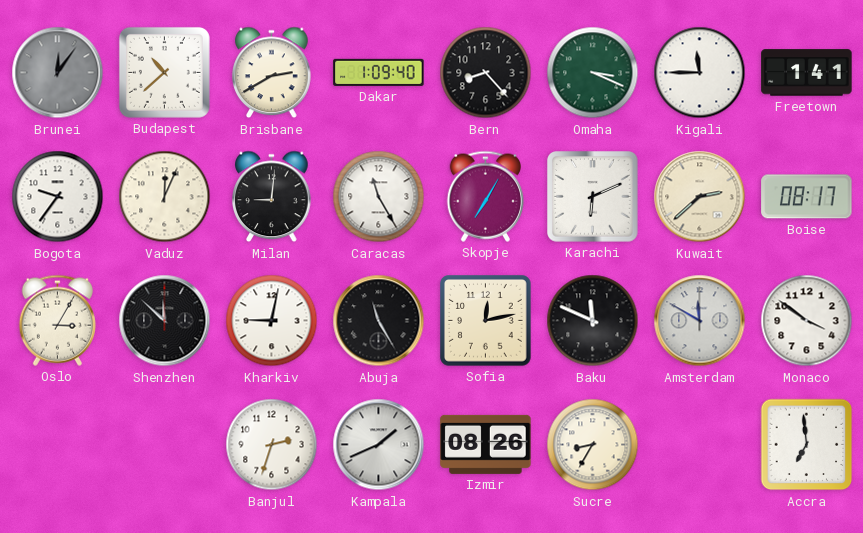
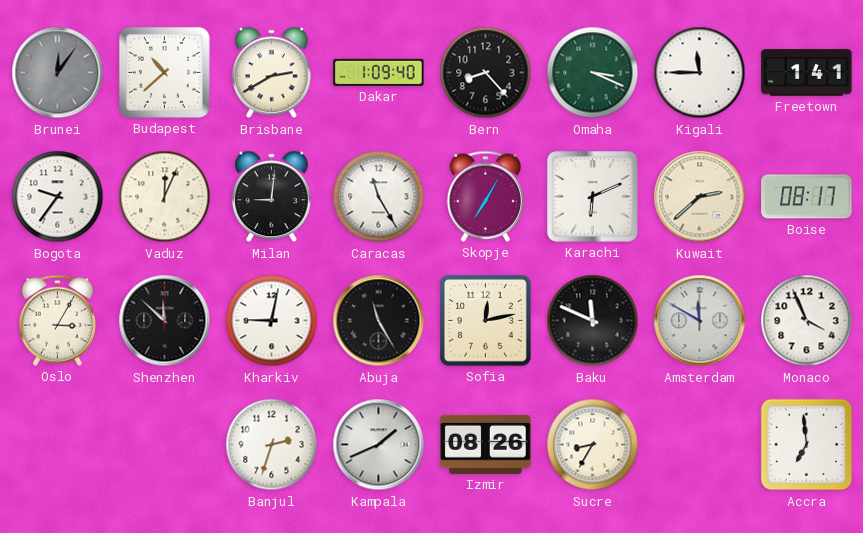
Monaco: 3:51 -> 3:56
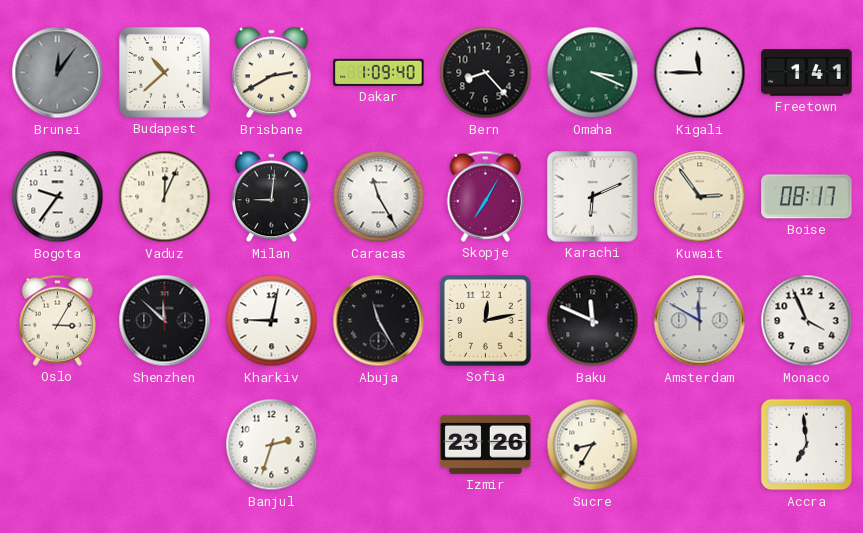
Kuwait: 2:38 -> 2:54
Kampala: 1:41 -> none
Izmir: 08:26 -> 23:26
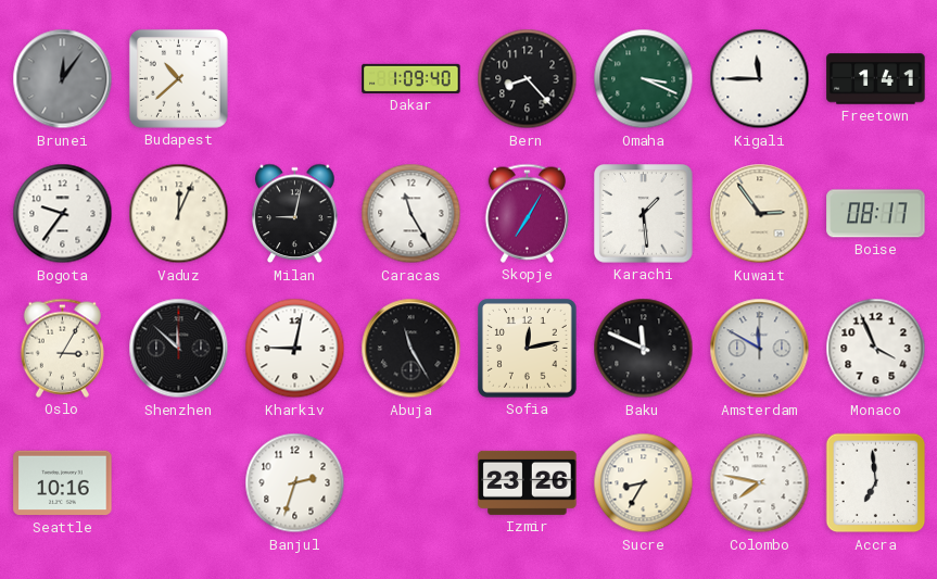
Brisbane: 2:40 -> none
Milan: 9:01 -> 9:02
Karachi: 6:11 -> 1:29
Seattle: none -> 10:16
Colombo: none -> 7:47
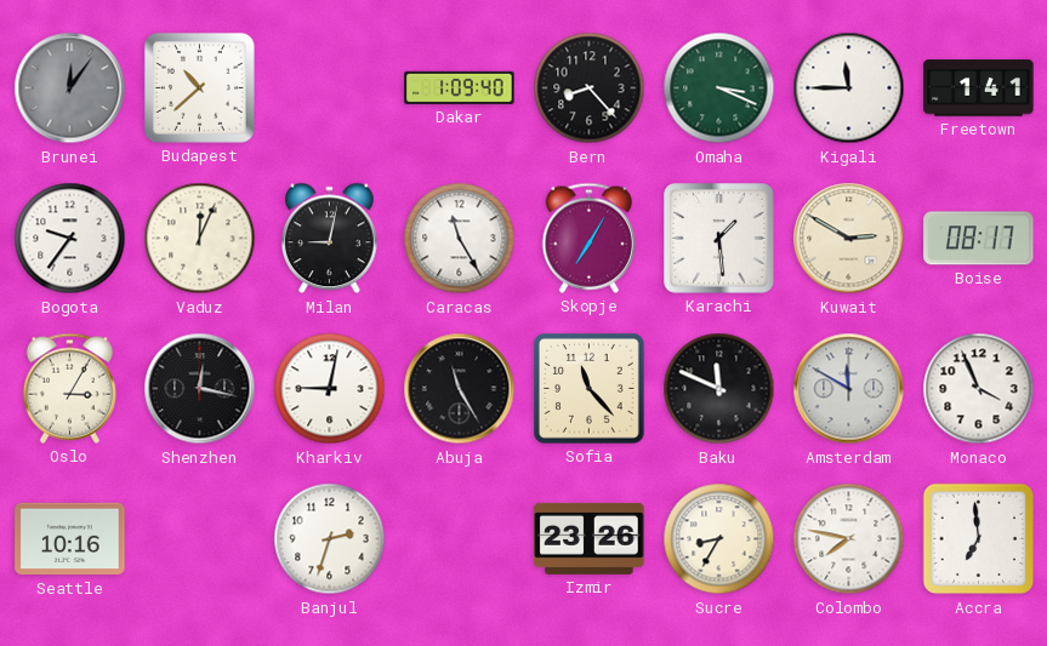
Kuwait: 2:54 -> 2:50
Shenzhen: 11:52 -> 12:17
Sofia: 12:13 -> 11:23
